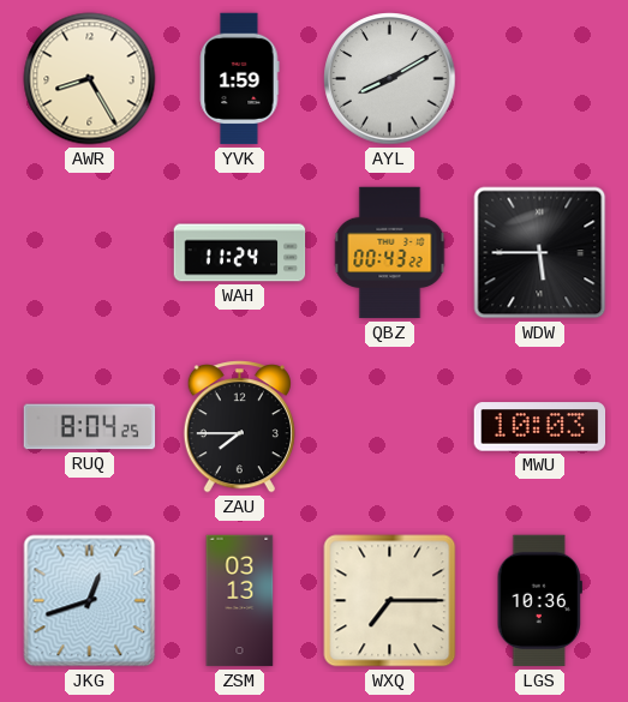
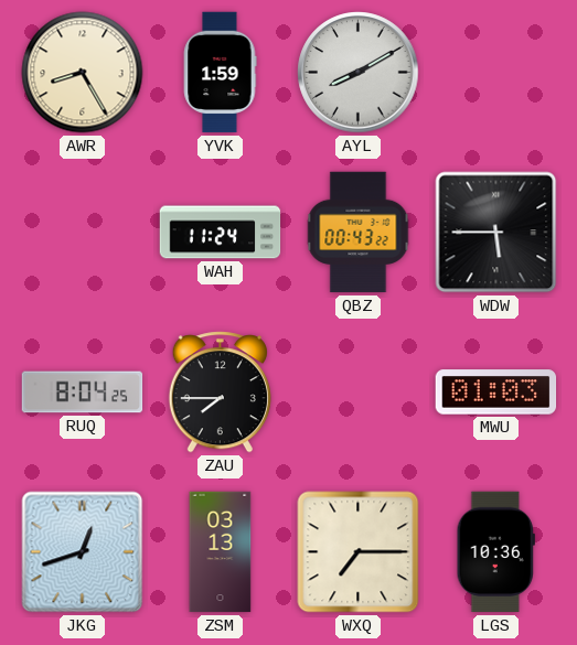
MWU: 10:03 -> 01:03
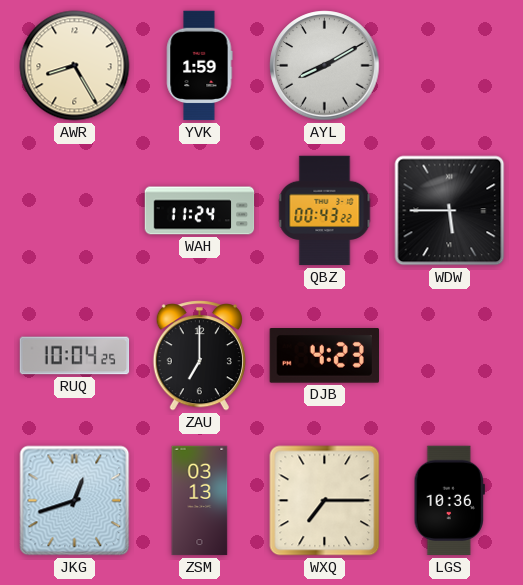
RUQ: 8:04 -> 10:04
ZAU: 7:45 -> 7:00
DJB: none -> 4:23
MWU: 01:03 -> none
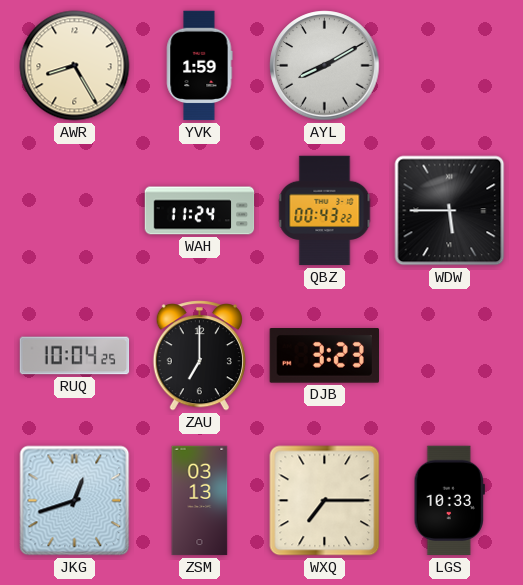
DJB: 4:23 -> 3:23
LGS: 10:36 -> 10:33
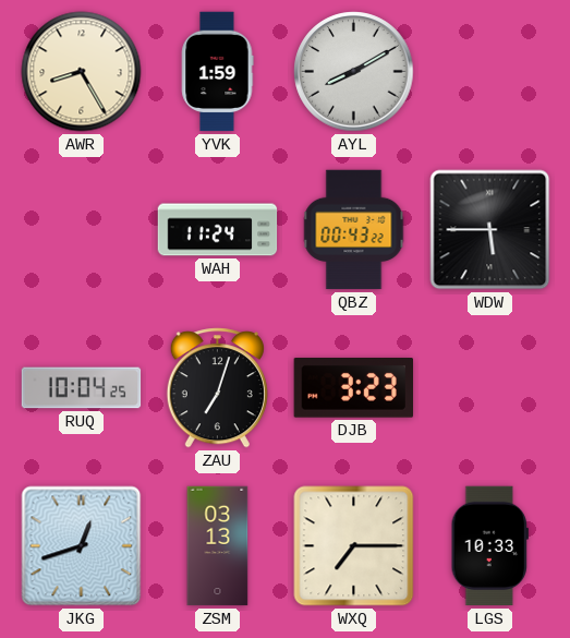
ZAU: 7:00 -> 7:03
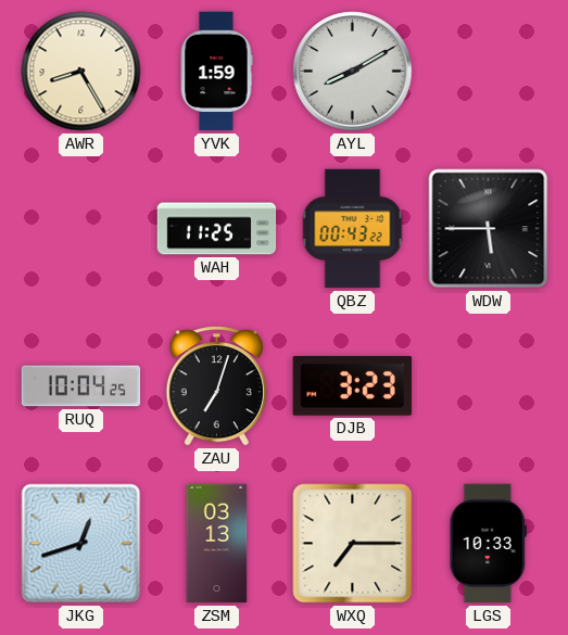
WAH: 11:24 -> 11:25
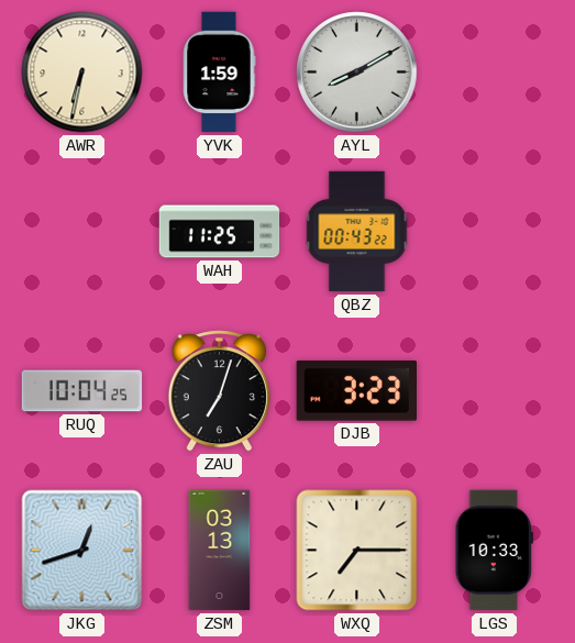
AWR: 8:25 -> 6:32
WDW: 5:45 -> none
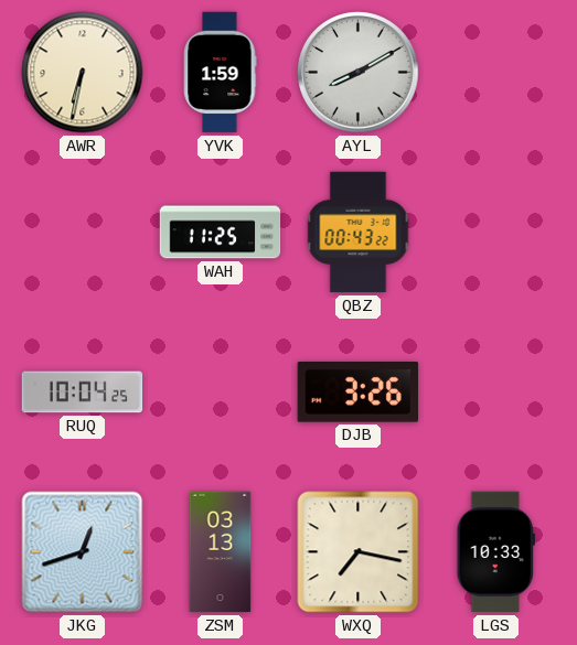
ZAU: 7:03 -> none
DJB: 3:23 -> 3:26
WXQ: 7:15 -> 7:17
